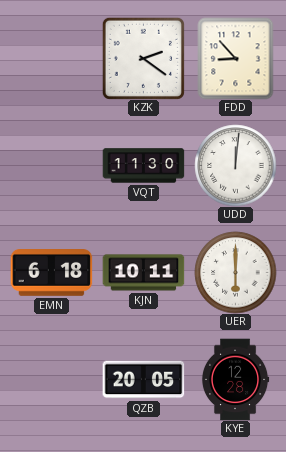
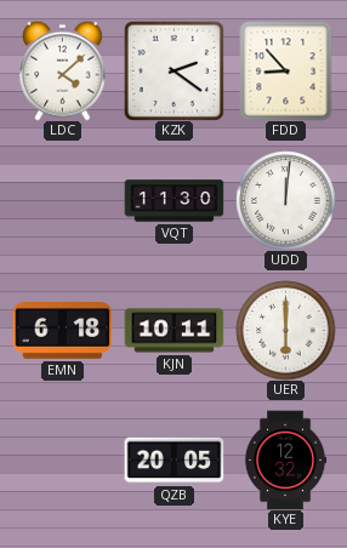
LDC: none -> 4:08
KYE: 12:28 -> 12:32
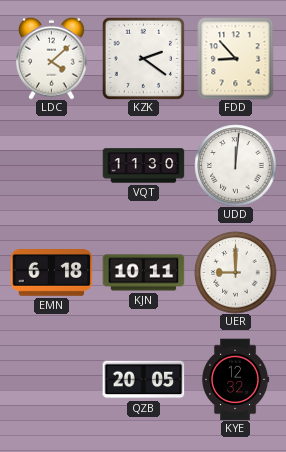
UER: 6:00 -> 9:00
